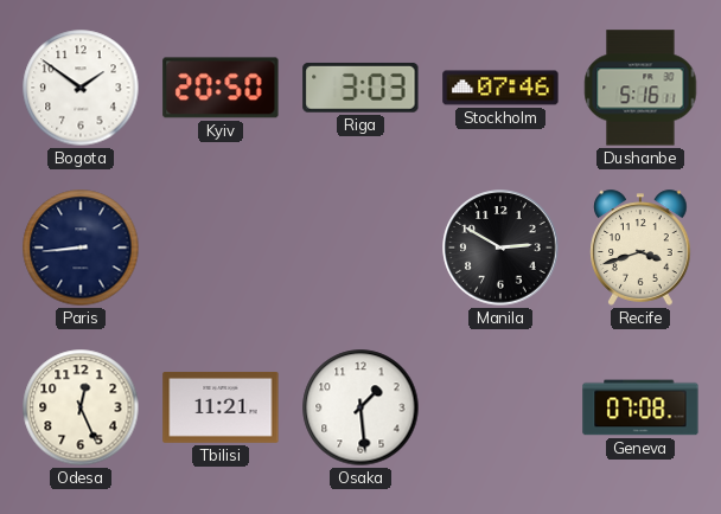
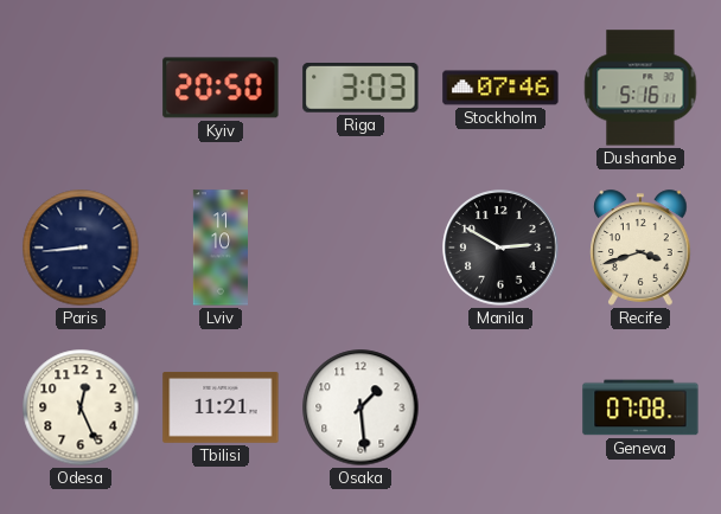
Bogota: 1:51 -> none
Lviv: none -> 11:10
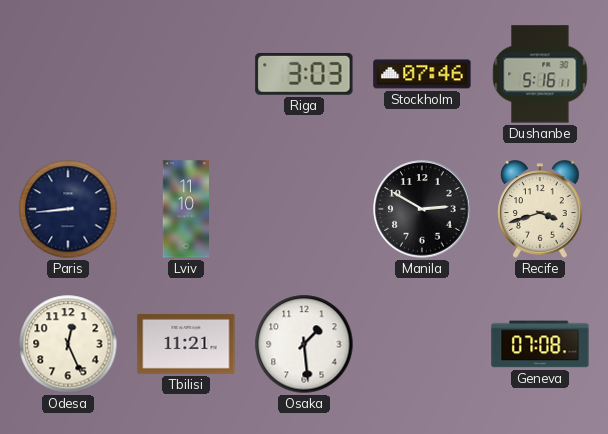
Kyiv: 20:50 -> none
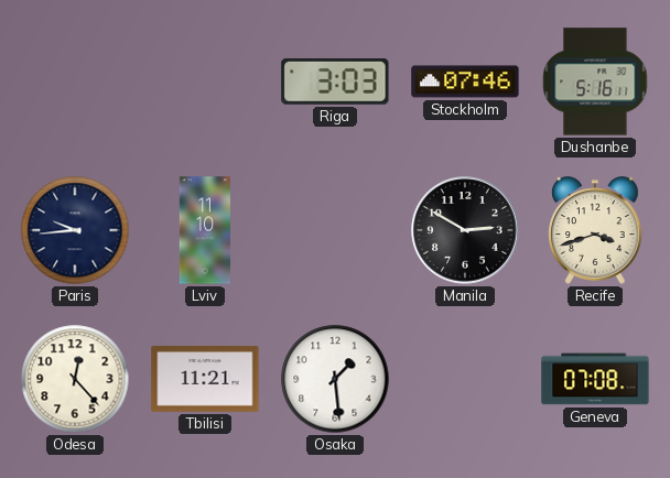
Paris: 8:44 -> 9:44
Odesa: 12:26 -> 12:23
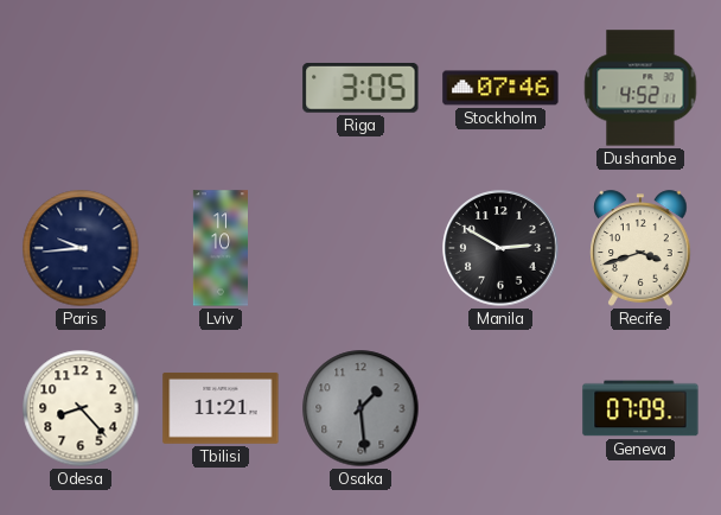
Riga: 3:03 -> 3:05
Dushanbe: 5:16 -> 4:52
Odesa: 12:23 -> 8:23
Osaka dial: white -> grey
Geneva: 07:08 -> 07:09
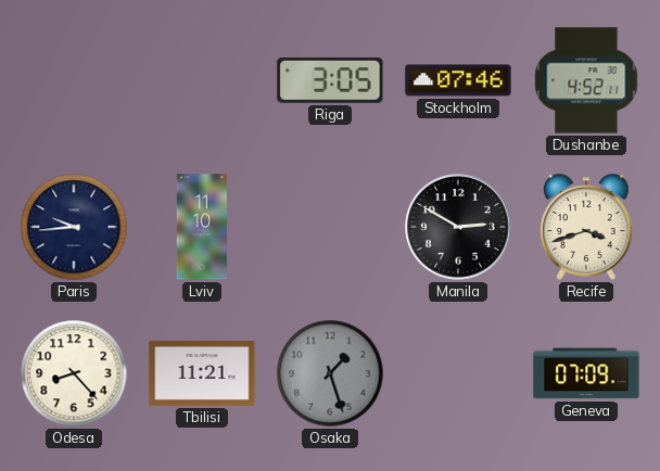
Osaka: 1:29 -> 1:27
